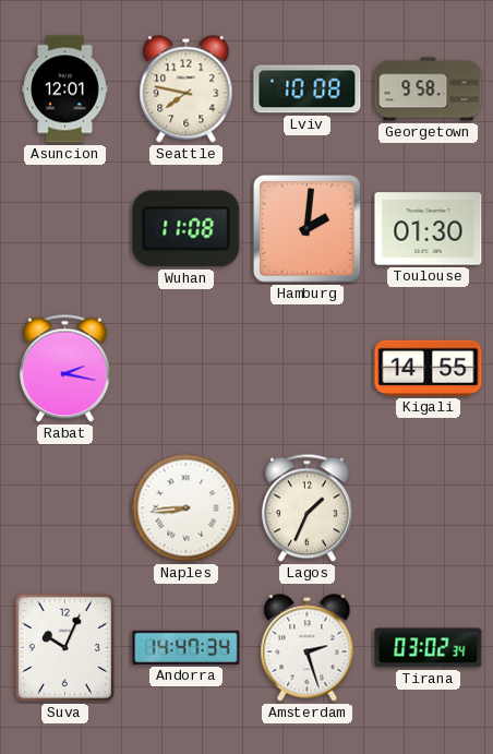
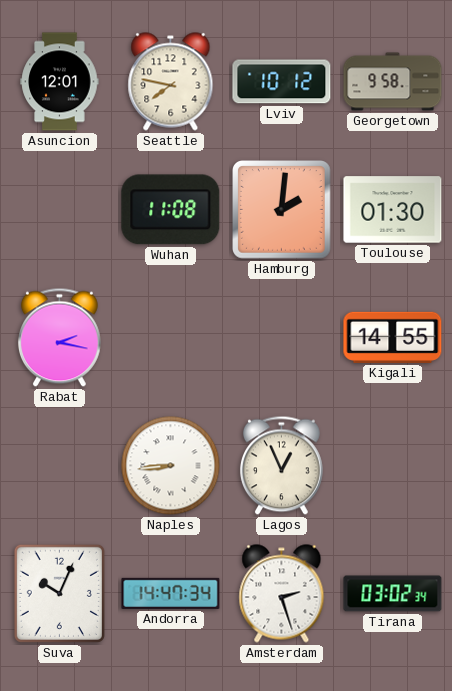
Lviv: 10:08 -> 10:12
Lagos: 1:34 -> 12:56
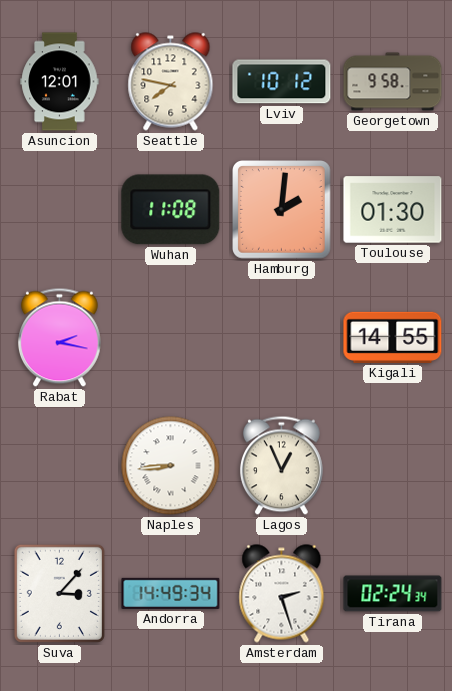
Suva: 10:04 -> 3:07
Andorra: 14:47 -> 14:49
Tirana: 03:02 -> 02:24
